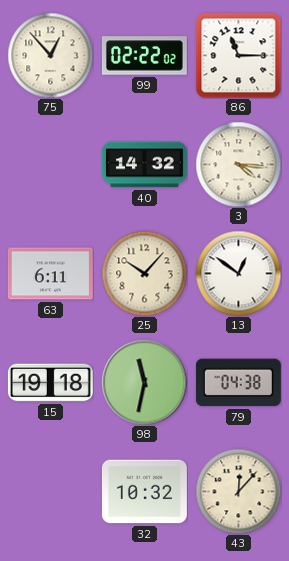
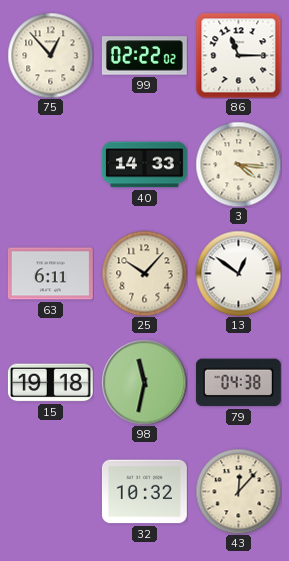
40: 14:32 -> 14:33
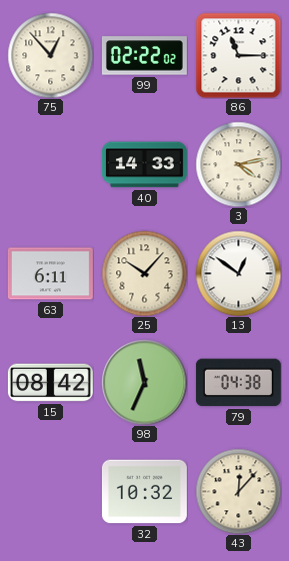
3: 4:16 -> 4:13
15: 19:18 -> 08:42
98: 11:32 -> 11:34
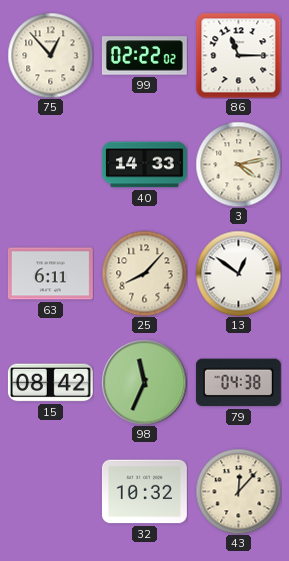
25: 10:07 -> 8:07
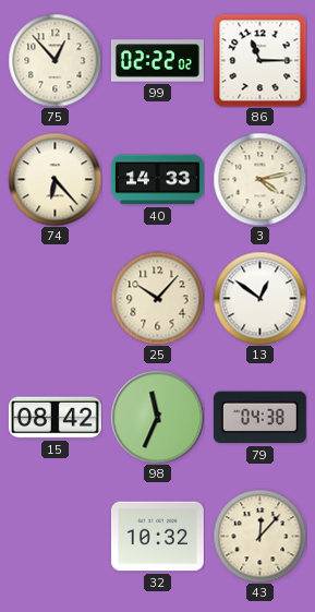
74: none -> 6:23
63: 6:11 -> none
25: 8:07 -> 10:07
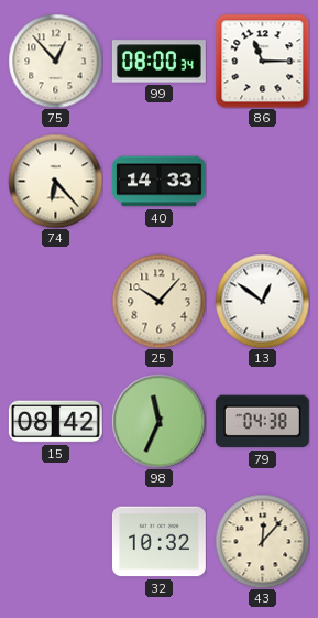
99: 02:22 -> 08:00
3: 4:13 -> none
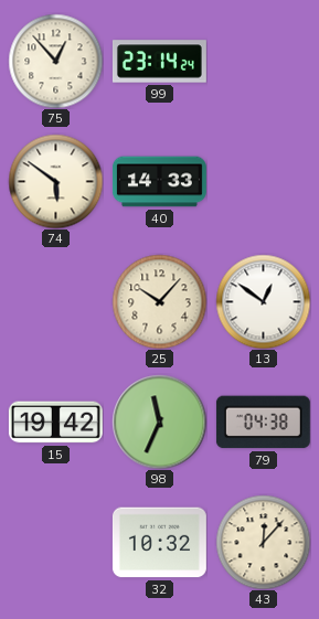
99: 08:00 -> 23:14
86: 11:15 -> none
74: 6:23 -> 5:51
15: 08:42 -> 19:42
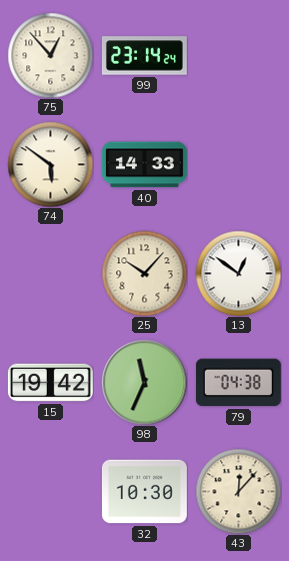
32: 10:32 -> 10:30
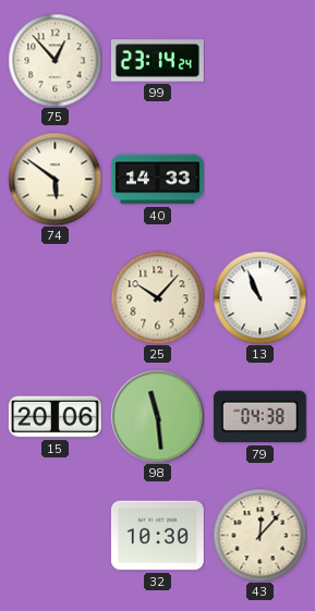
13: 12:51 -> 10:56
15: 19:42 -> 20:06
98: 11:34 -> 11:29
